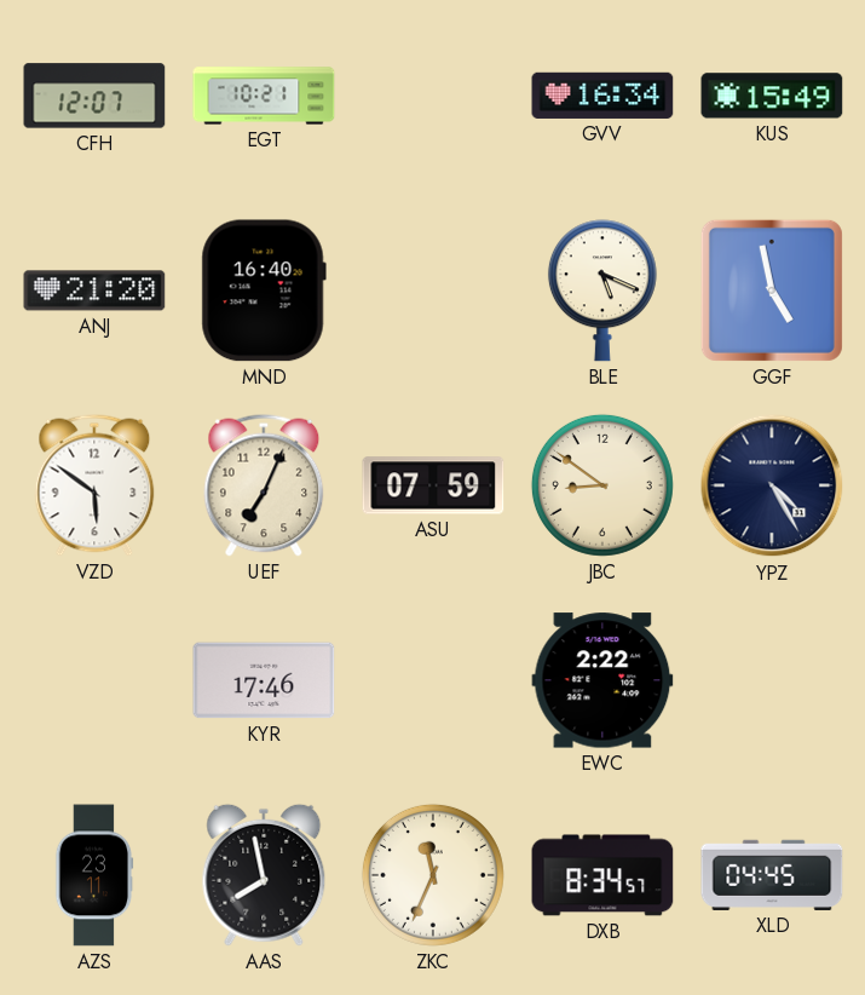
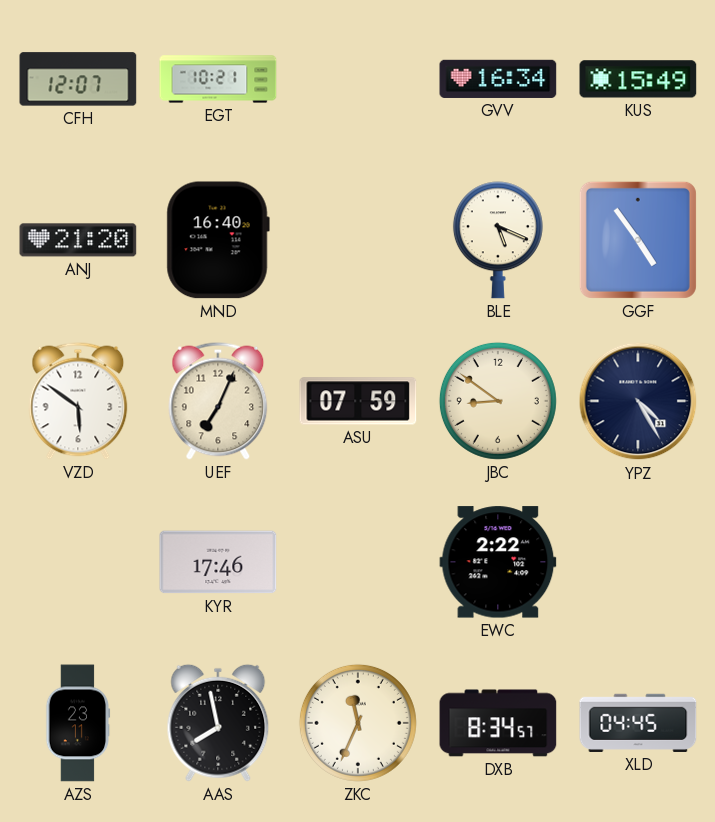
GGF: 4:58 -> 4:54
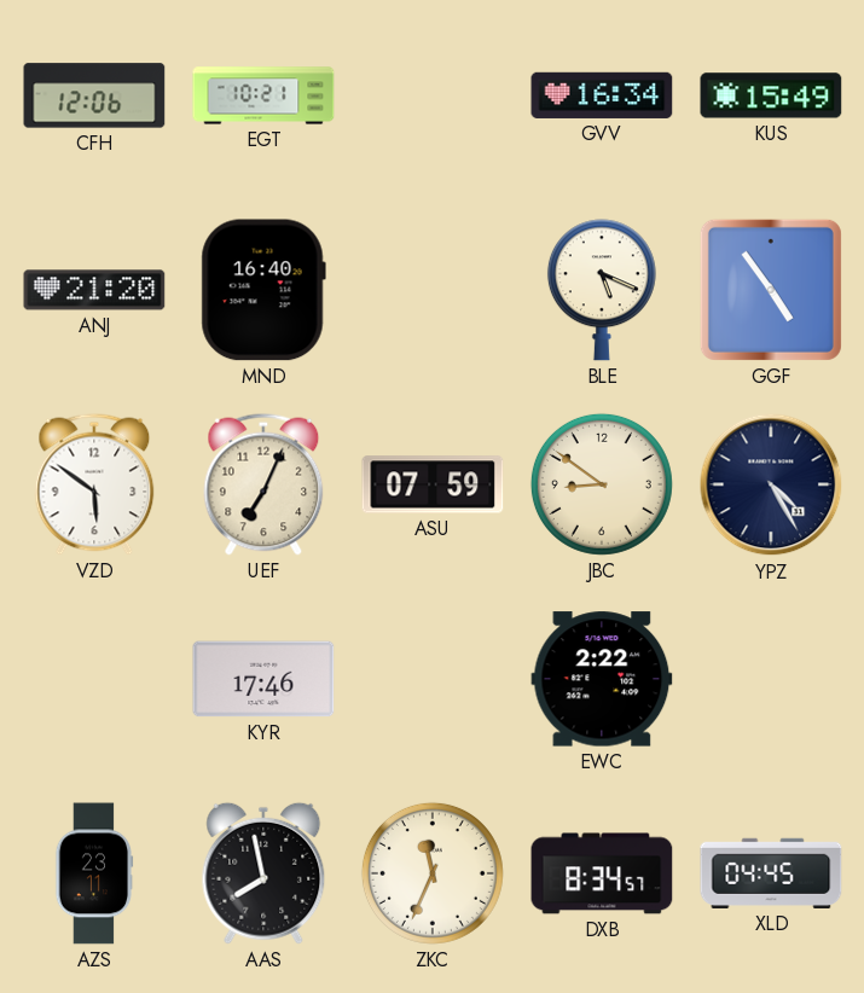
CFH: 12:07 -> 12:06
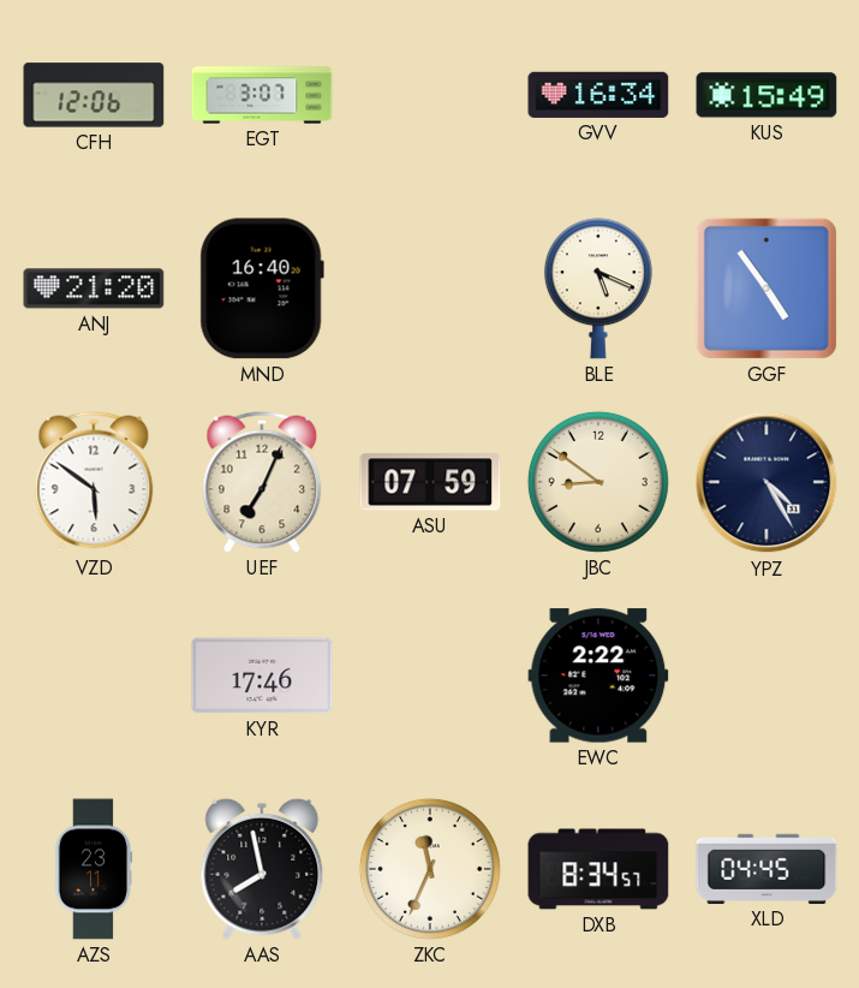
EGT: 10:21 -> 3:07
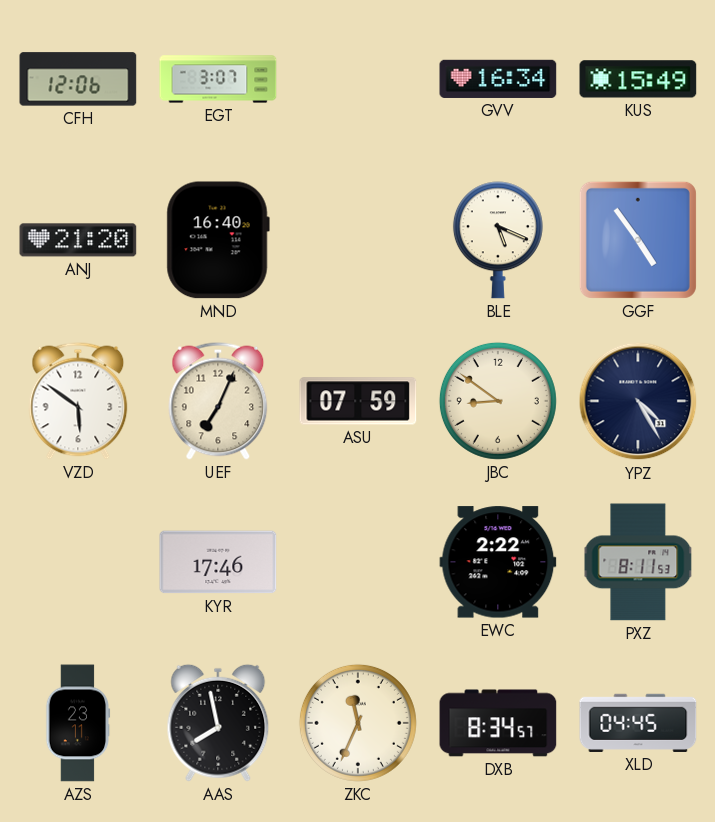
PXZ: none -> 8:11
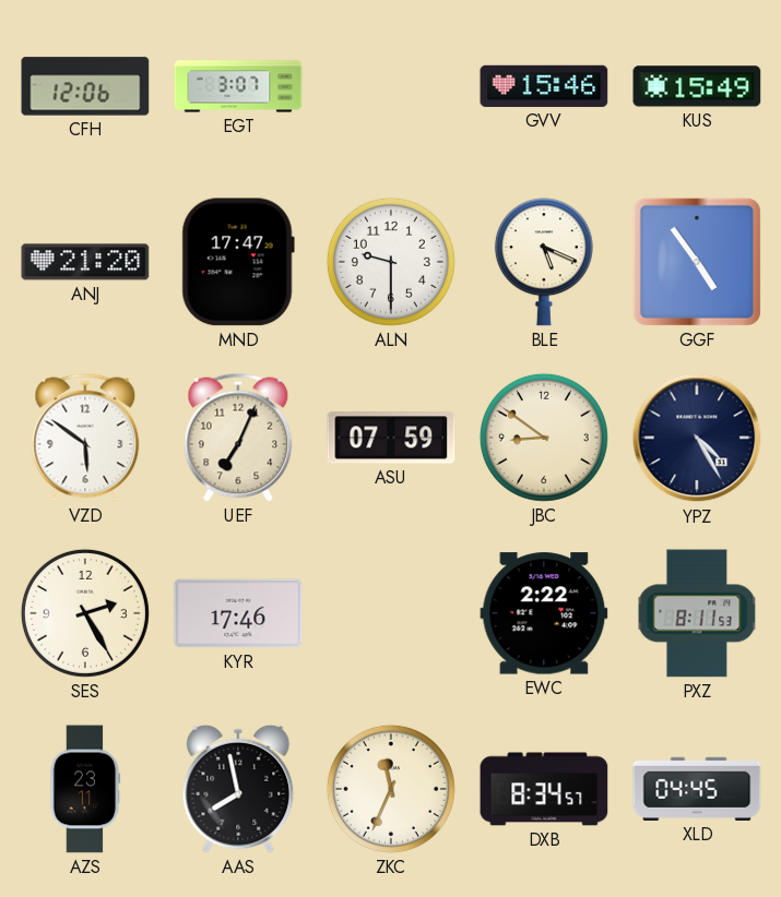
GVV: 16:34 -> 15:46
MND: 16:40 -> 17:47
ALN: none -> 9:30
SES: none -> 2:25
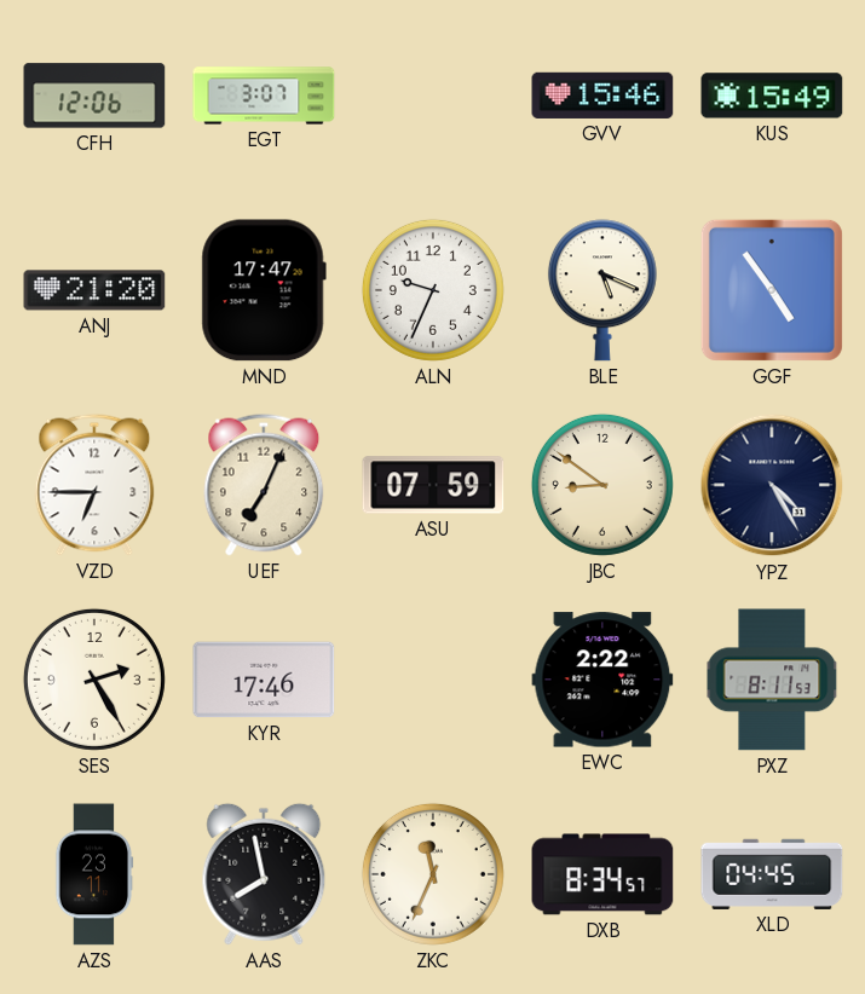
ALN: 9:30 -> 9:34
VZD: 5:51 -> 6:45
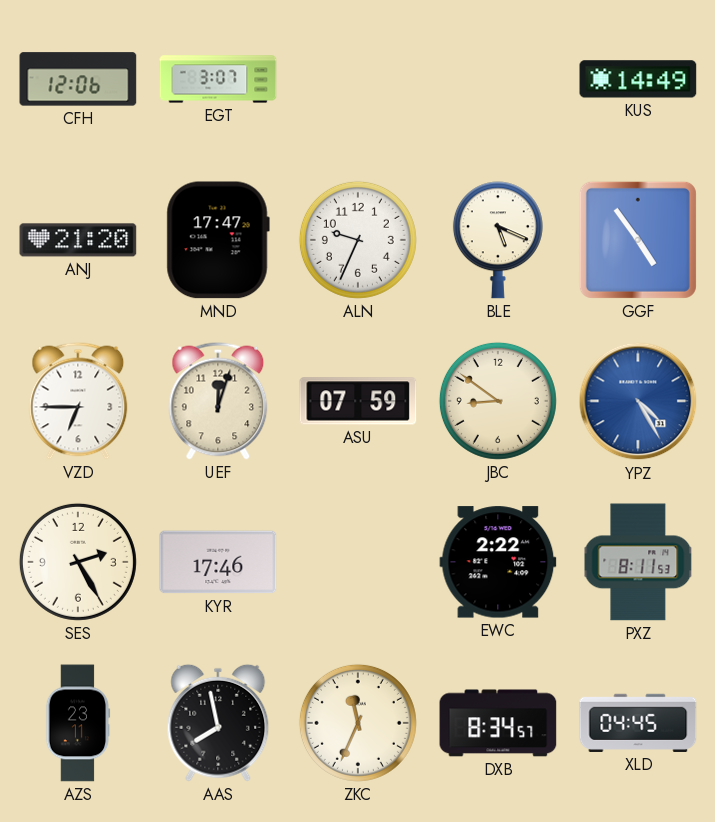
GVV: 15:46 -> none
KUS: 15:49 -> 14:49
UEF: 7:04 -> 12:03
YPZ dial: navy -> blue
